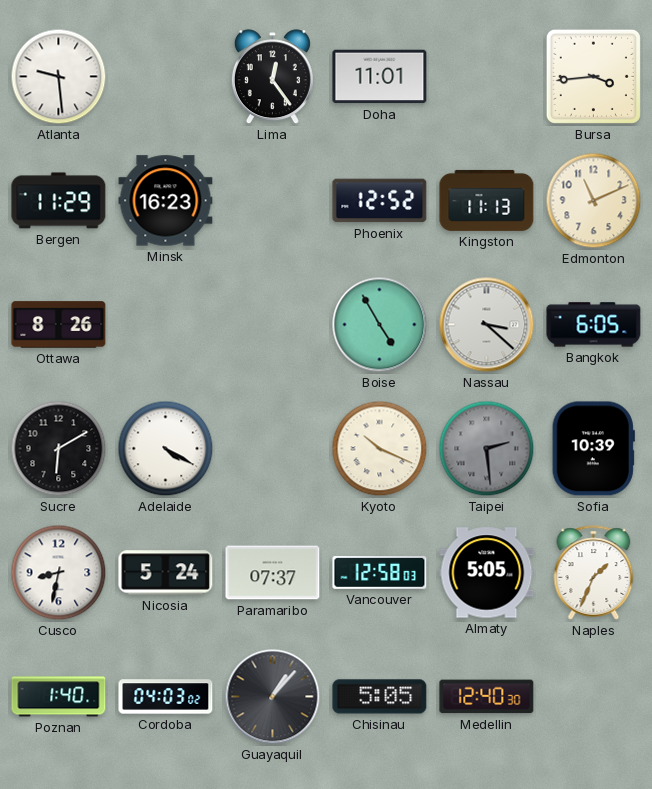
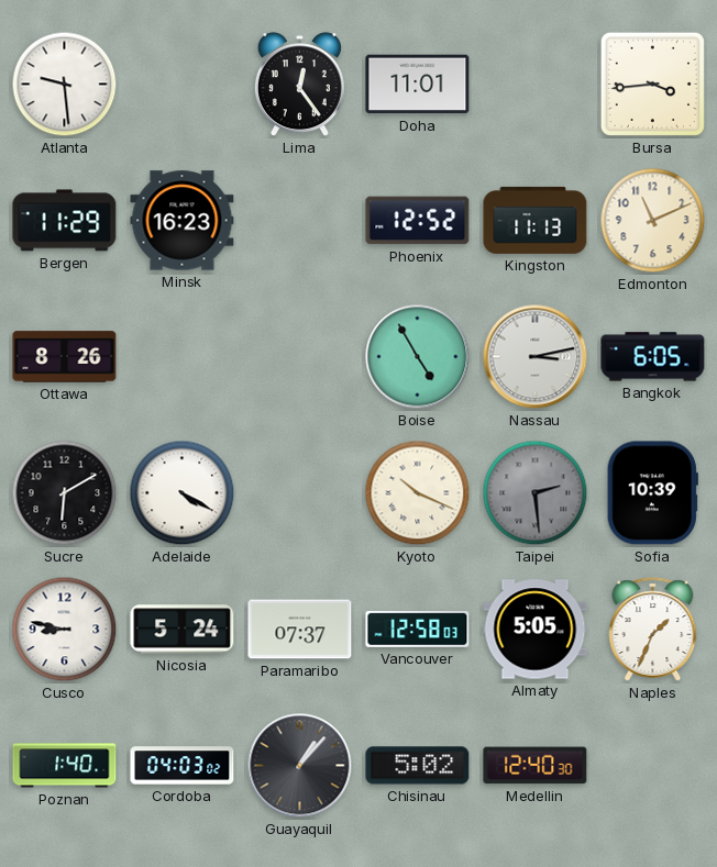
Nassau: 3:22 -> 3:13
Cusco: 8:32 -> 8:47
Chisinau: 5:05 -> 5:02
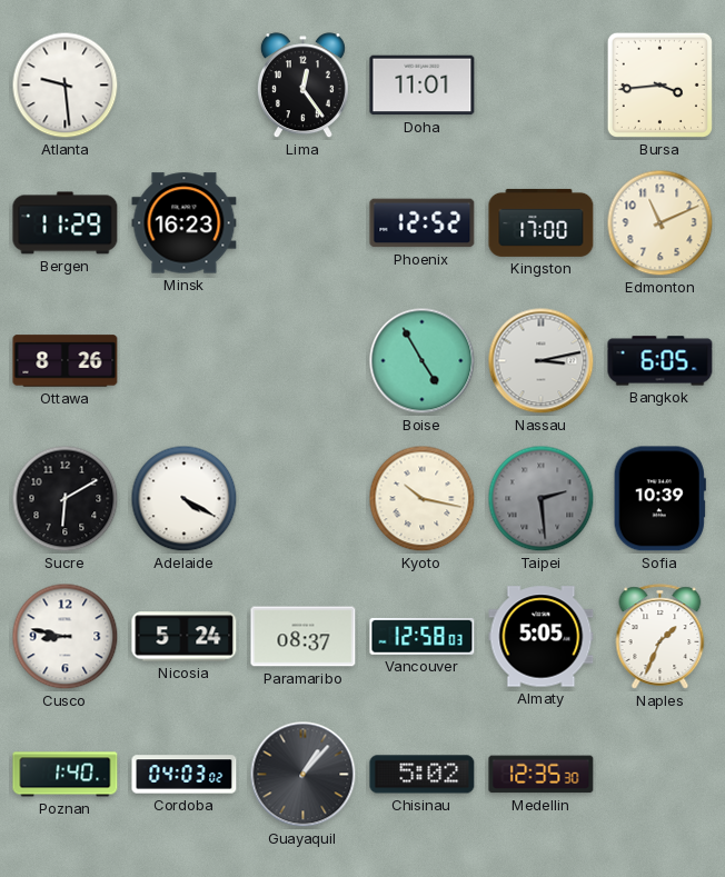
Kingston: 11:13 -> 17:00
Kyoto: 10:19 -> 10:17
Paramaribo: 07:37 -> 08:37
Medellin: 12:40 -> 12:35
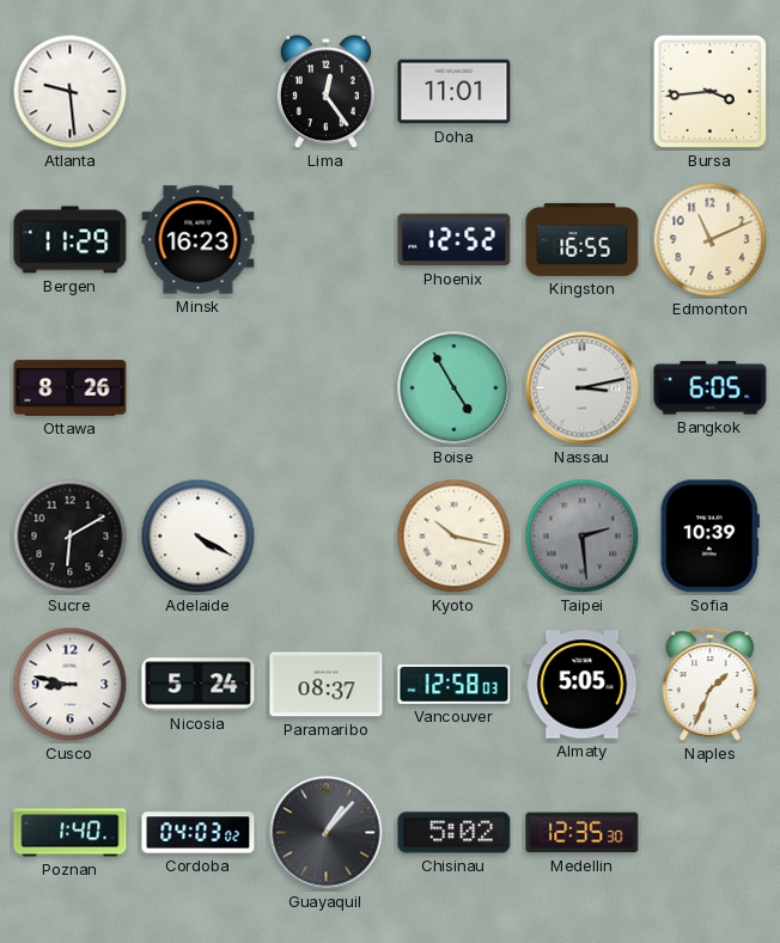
Kingston: 17:00 -> 16:55
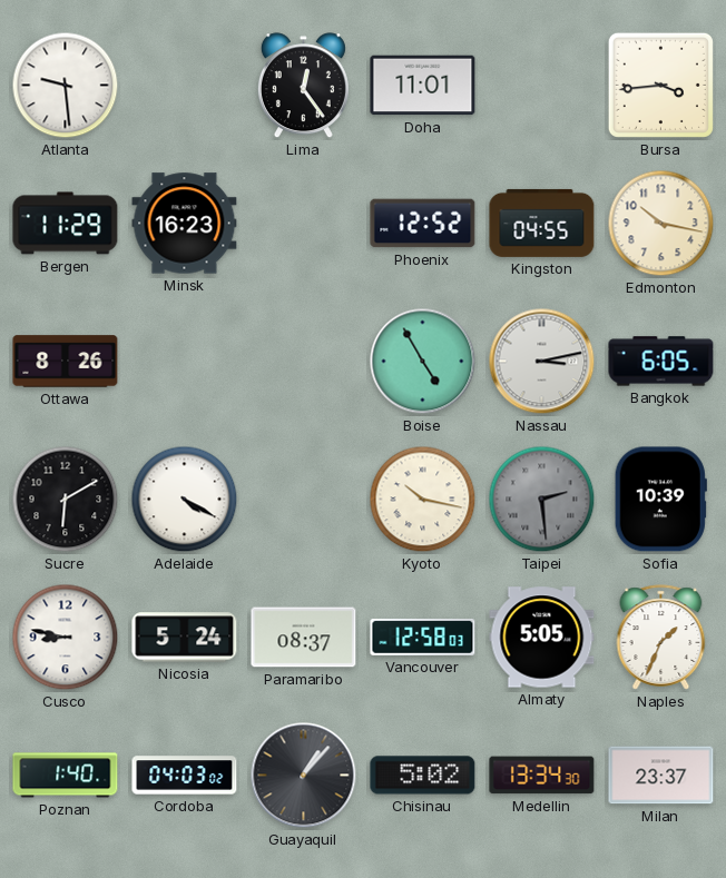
Kingston: 16:55 -> 04:55
Edmonton: 11:11 -> 10:17
Medellin: 12:35 -> 13:34
Milan: none -> 23:37
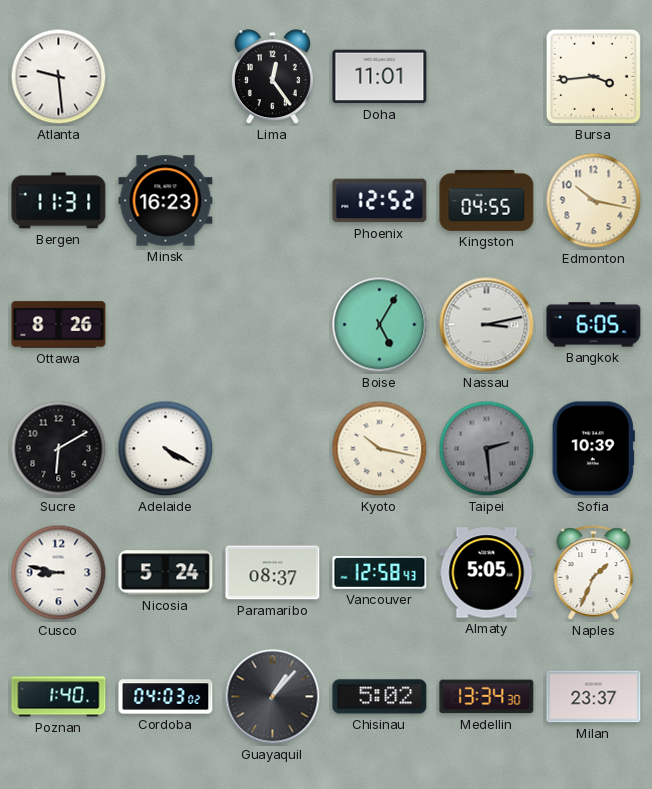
Bergen: 11:29 -> 11:31
Boise: 4:55 -> 5:05
Vancouver: 12:58:03 -> 12:58:43
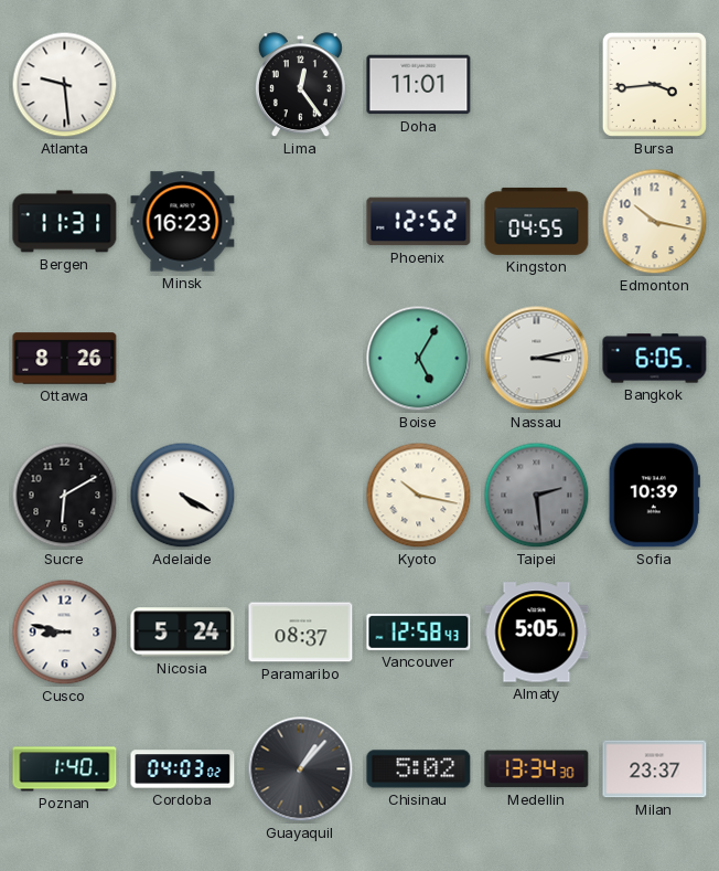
Naples: 1:34 -> none
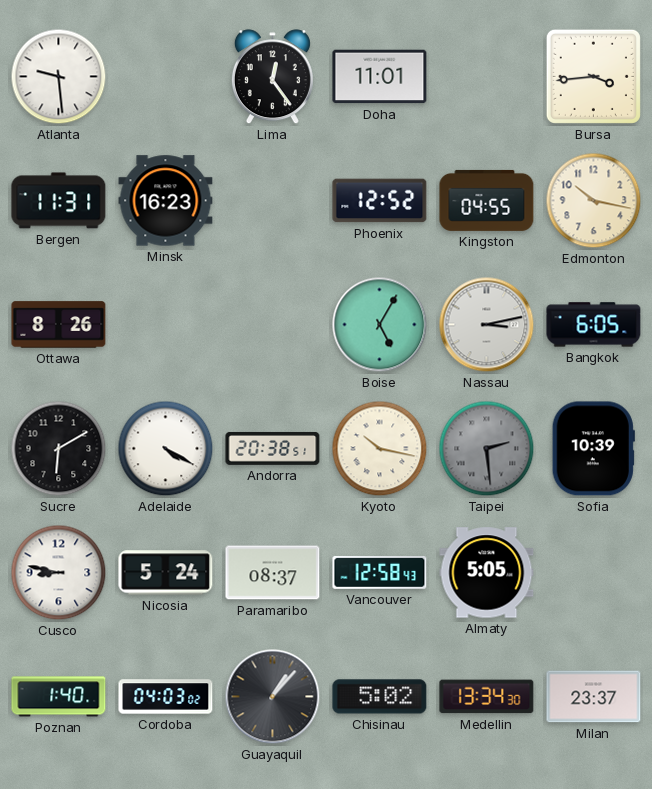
Andorra: none -> 20:38
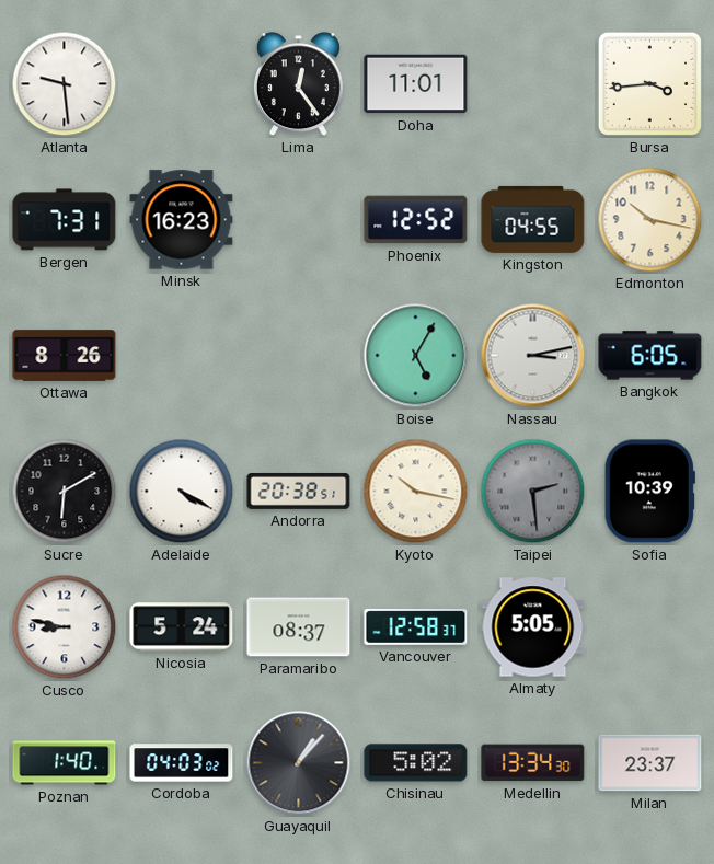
Bergen: 11:31 -> 7:31
Vancouver: 12:58:43 -> 12:58:37
